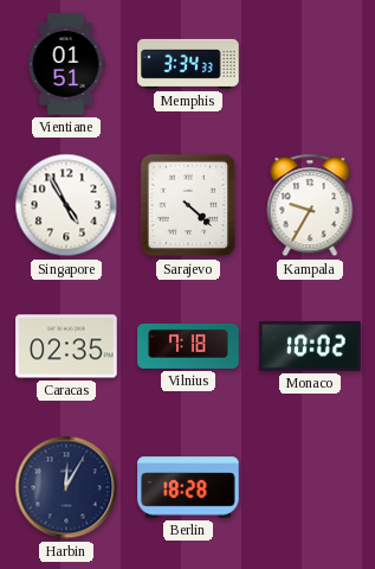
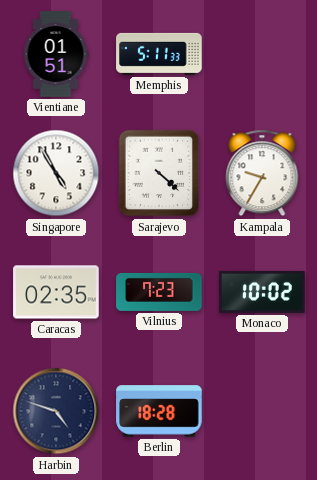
Memphis: 3:34 -> 5:11
Vilnius: 7:18 -> 7:23
Harbin: 12:05 -> 4:48
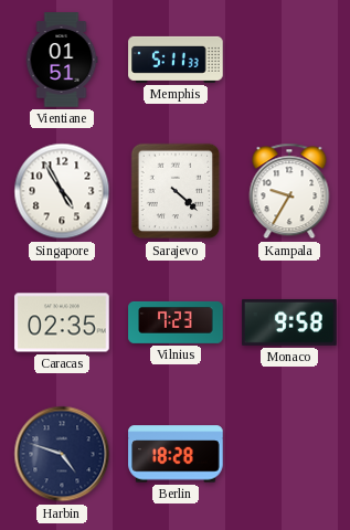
Monaco: 10:02 -> 9:58
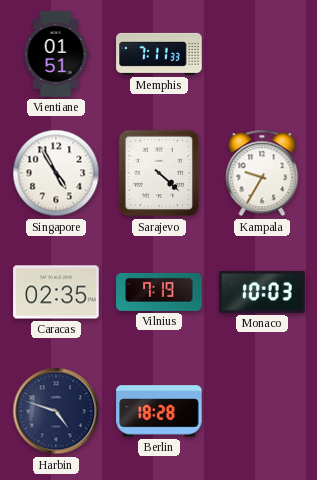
Memphis: 5:11 -> 7:11
Vilnius: 7:23 -> 7:19
Monaco: 9:58 -> 10:03
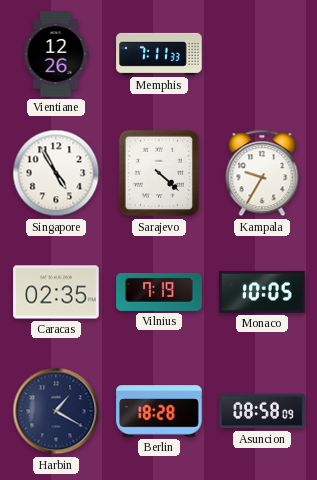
Vientiane: 01:51 -> 12:26
Monaco: 10:03 -> 10:05
Harbin: 4:48 -> 1:20
Asuncion: none -> 08:58
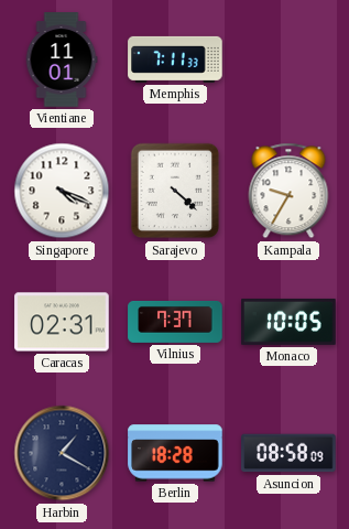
Vientiane: 12:26 -> 11:01
Singapore: 4:55 -> 4:19
Caracas: 02:35 -> 02:31
Vilnius: 7:19 -> 7:37
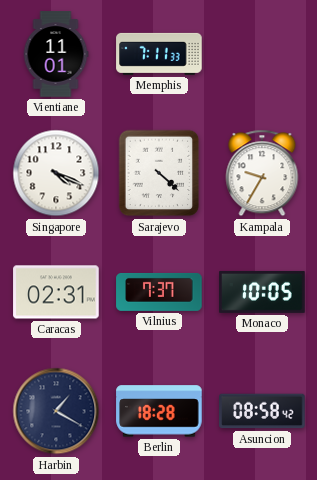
Asuncion: 08:58:09 -> 08:58:42
